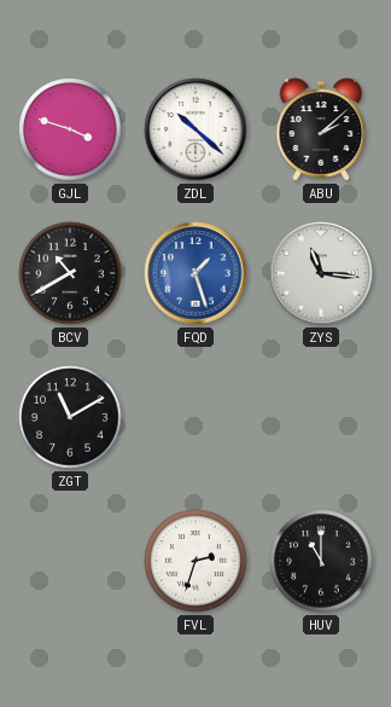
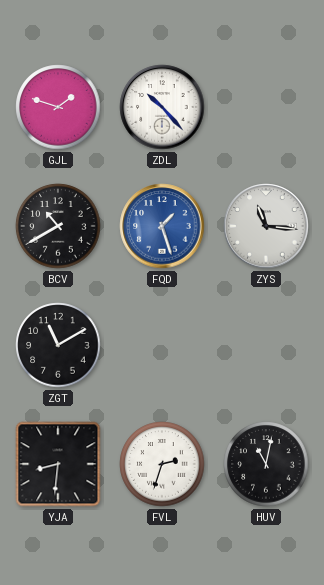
GJL: 3:48 -> 1:48
ZDL: 10:22 -> 10:23
ABU: 2:08 -> none
YJA: none -> 8:31
HUV: 11:00 -> 11:02
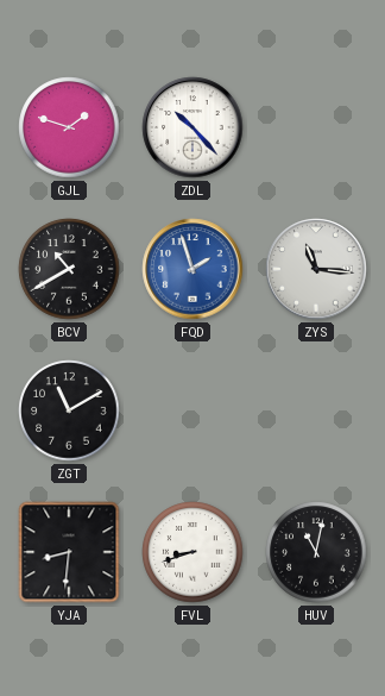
FQD: 1:27 -> 1:57
FVL: 2:33 -> 8:42
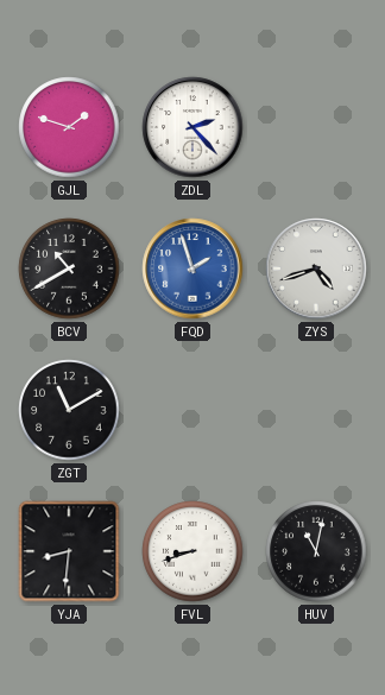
ZDL: 10:23 -> 2:23
ZYS: 11:16 -> 4:42
